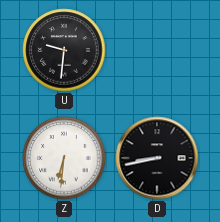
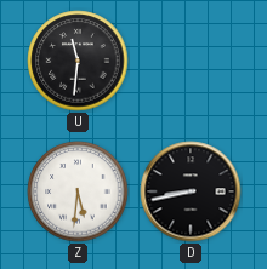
U: 9:31 -> 11:31
Z: 6:31 -> 5:31
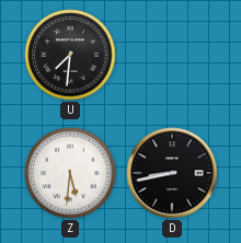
U: 11:31 -> 7:31
